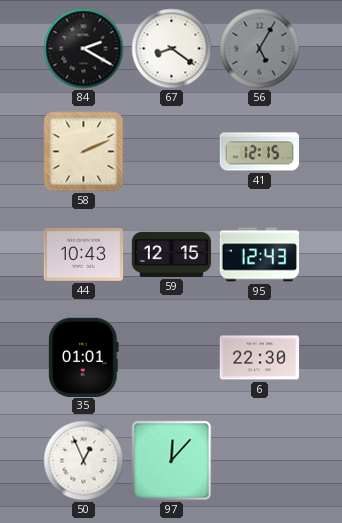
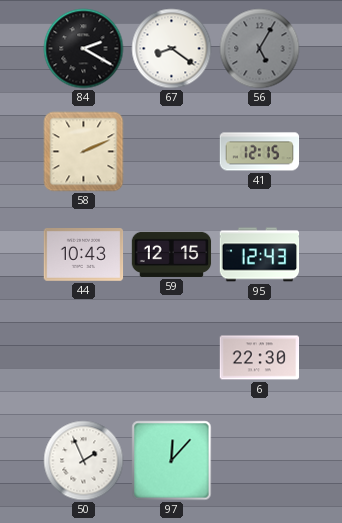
35: 01:01 -> none
50: 12:56 -> 1:56
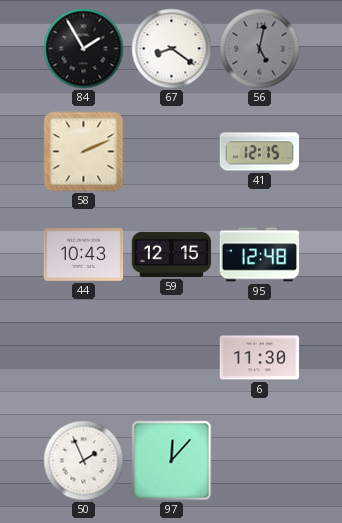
84: 2:20 -> 1:55
56: 5:05 -> 5:02
95: 12:43 -> 12:48
6: 22:30 -> 11:30
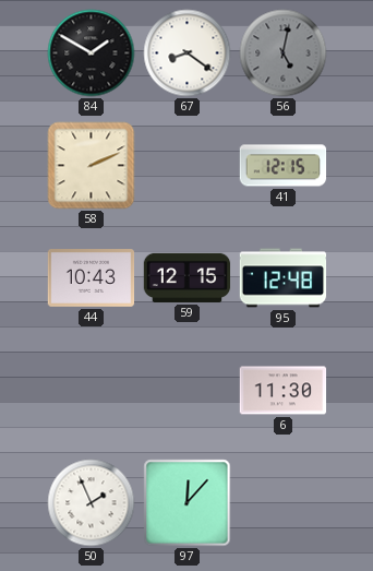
84: 1:55 -> 1:50
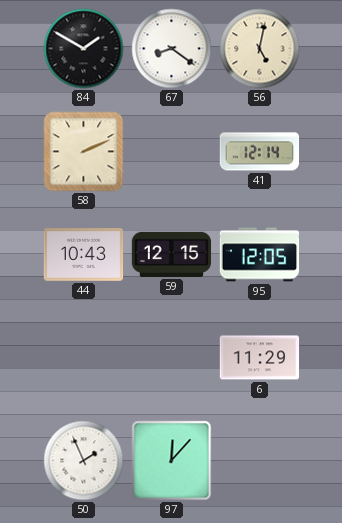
56 dial: grey -> cream
41: 12:15 -> 12:14
95: 12:48 -> 12:05
6: 11:30 -> 11:29
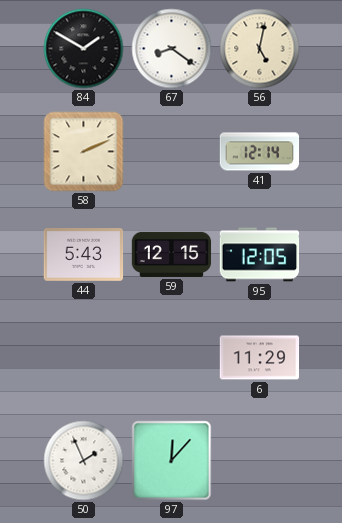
44: 10:43 -> 5:43
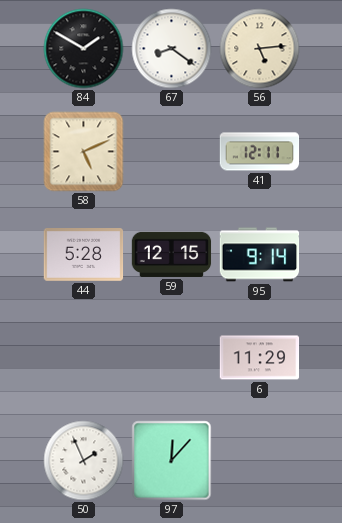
56: 5:02 -> 5:14
58: 2:11 -> 5:11
41: 12:14 -> 12:11
44: 5:43 -> 5:28
95: 12:05 -> 9:14
